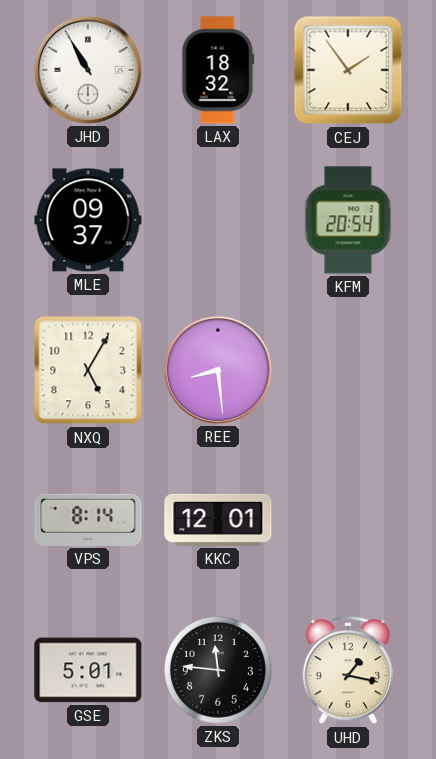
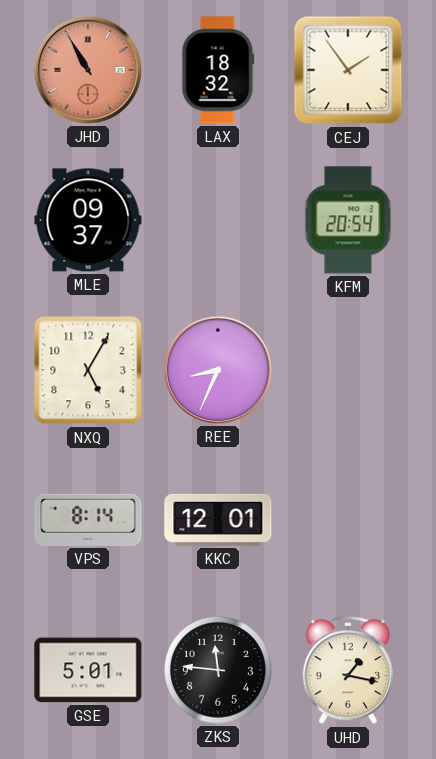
JHD dial: white -> salmon
REE: 8:29 -> 8:34
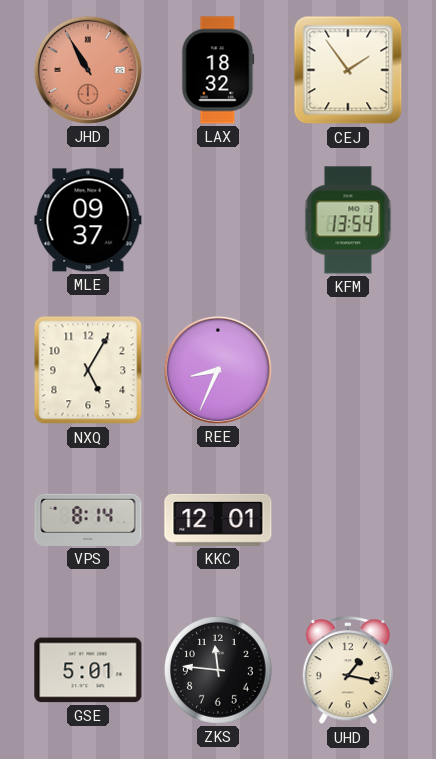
KFM: 20:54 -> 13:54
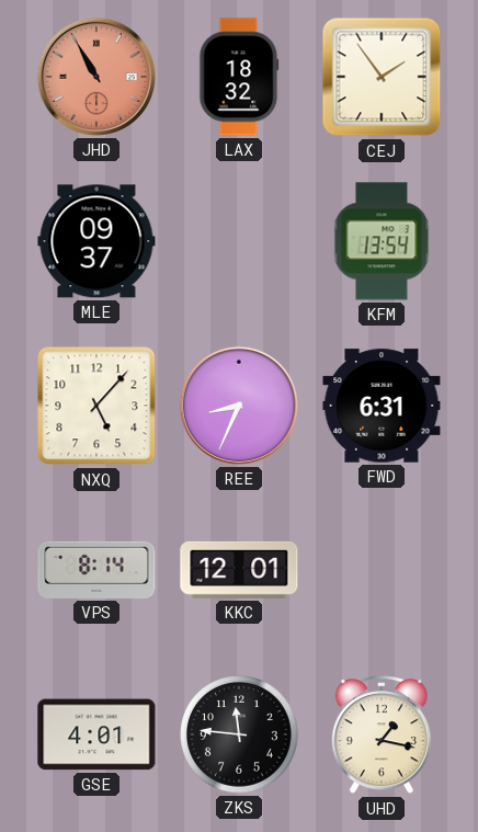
NXQ: 5:05 -> 5:07
FWD: none -> 6:31
GSE: 5:01 -> 4:01
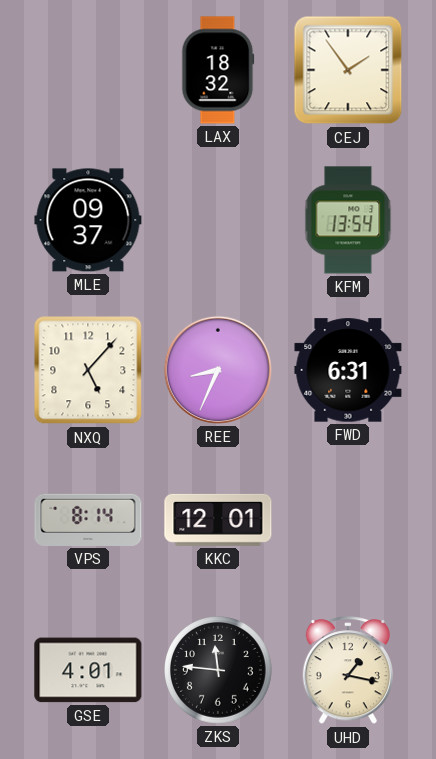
JHD: 10:55 -> none
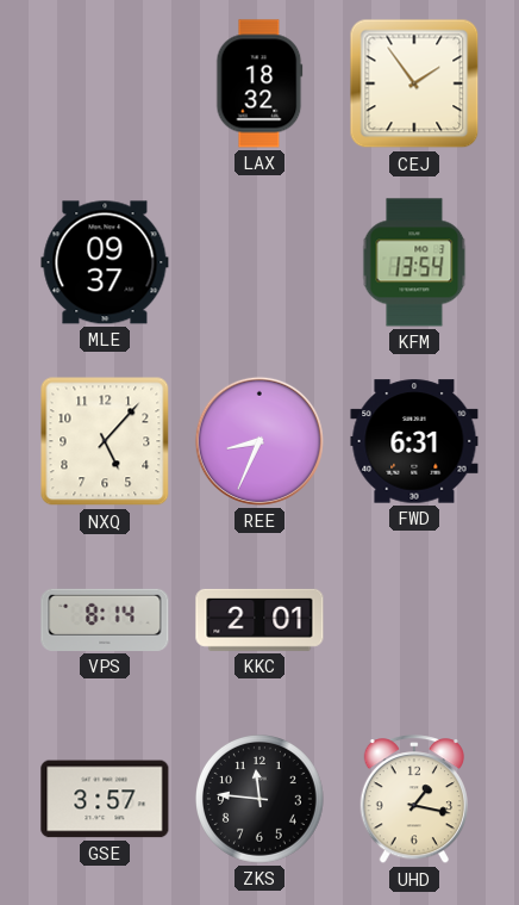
KKC: 12:01 -> 2:01
GSE: 4:01 -> 3:57
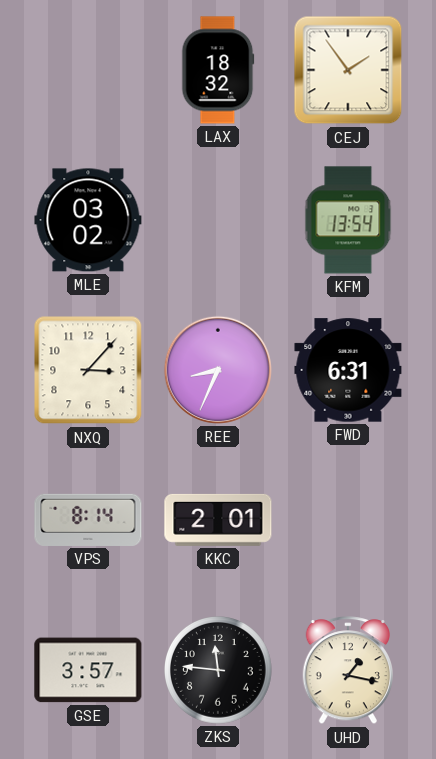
MLE: 09:37 -> 03:02
NXQ: 5:07 -> 3:07
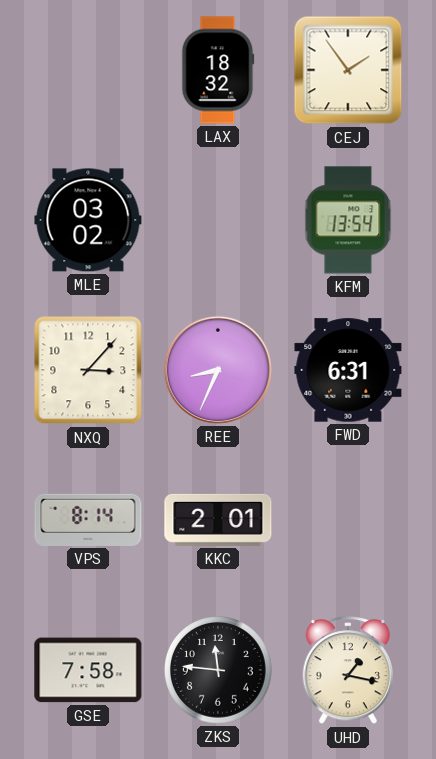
GSE: 3:57 -> 7:58
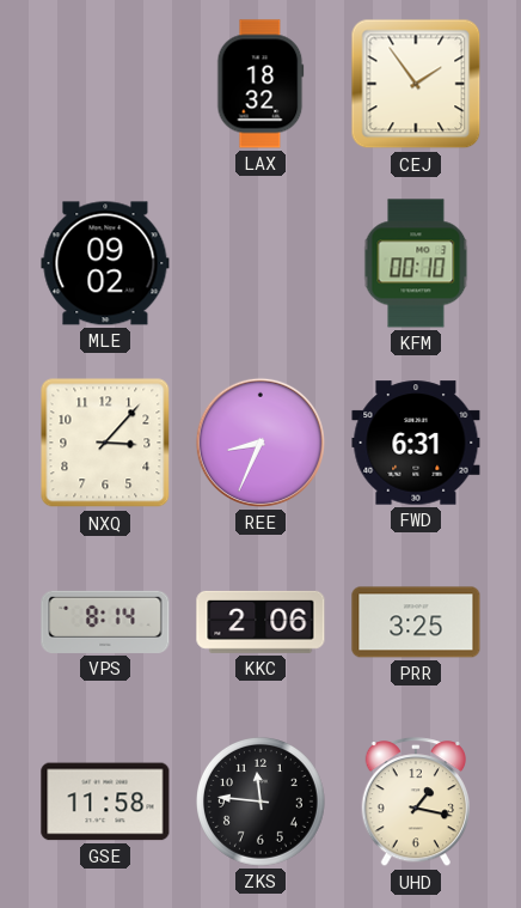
MLE: 03:02 -> 09:02
KFM: 13:54 -> 00:10
KKC: 2:01 -> 2:06
PRR: none -> 3:25
GSE: 7:58 -> 11:58
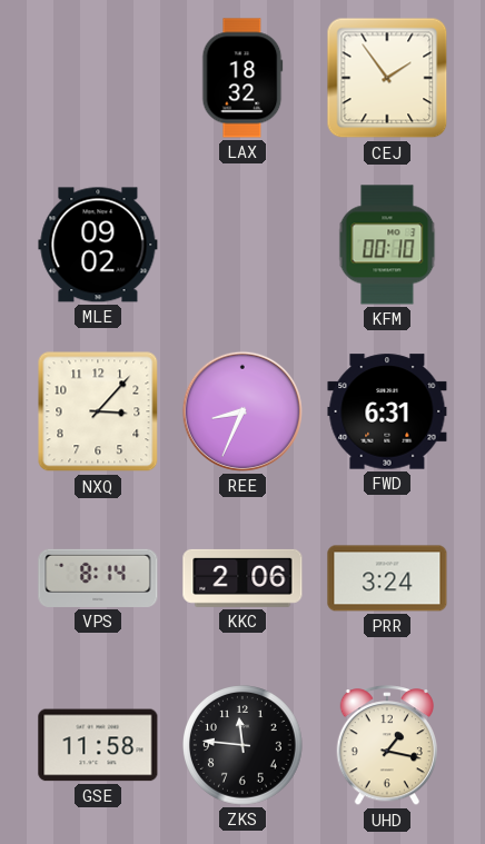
PRR: 3:25 -> 3:24
